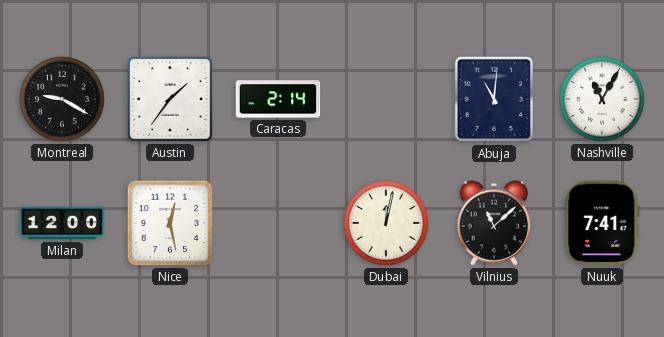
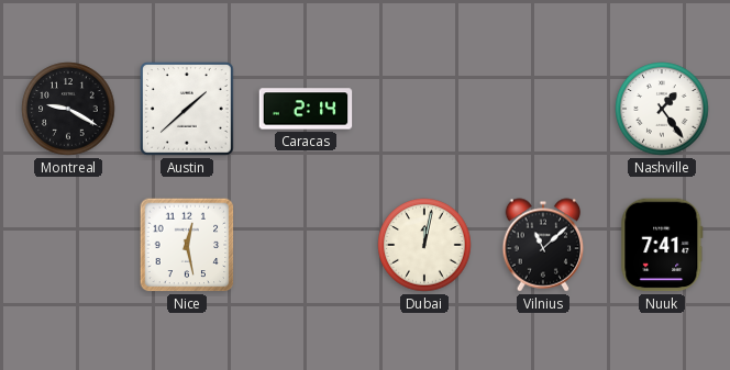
Austin: 1:36 -> 1:38
Abuja: 11:01 -> none
Nashville: 11:05 -> 1:24
Milan: 12:00 -> none
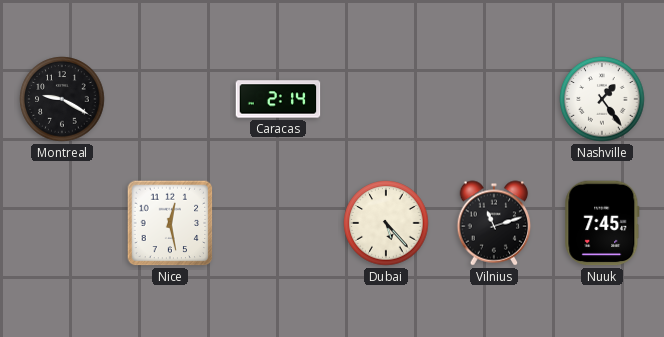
Austin: 1:38 -> none
Dubai: 12:02 -> 5:23
Vilnius: 11:08 -> 11:12
Nuuk: 7:41 -> 7:45
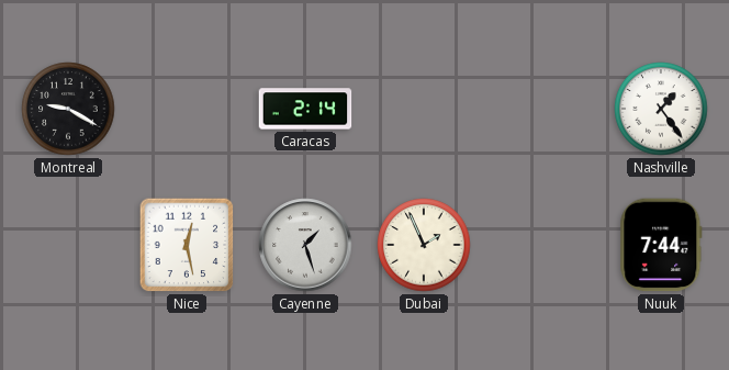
Cayenne: none -> 1:27
Dubai: 5:23 -> 1:56
Vilnius: 11:12 -> none
Nuuk: 7:45 -> 7:44
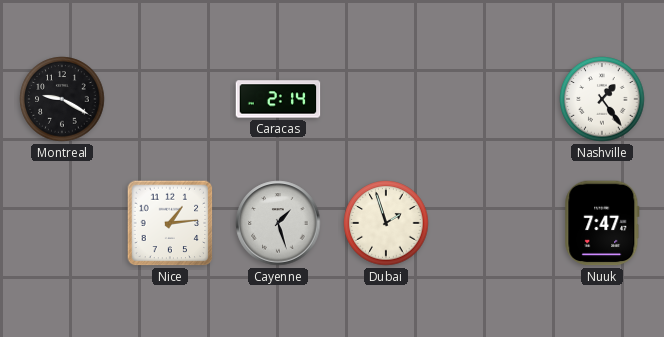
Nice: 12:28 -> 1:14
Dubai: 1:56 -> 1:57
Nuuk: 7:44 -> 7:47
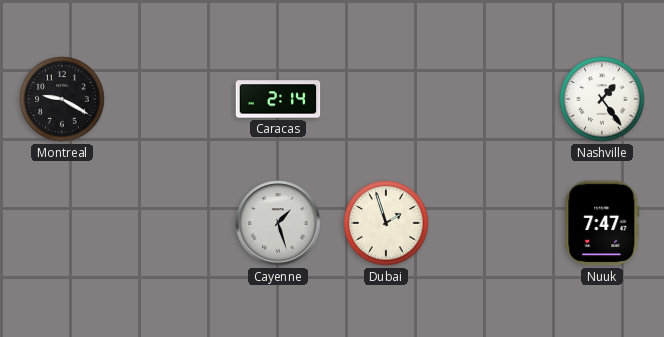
Nice: 1:14 -> none
